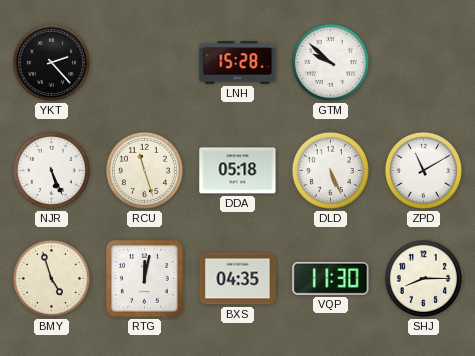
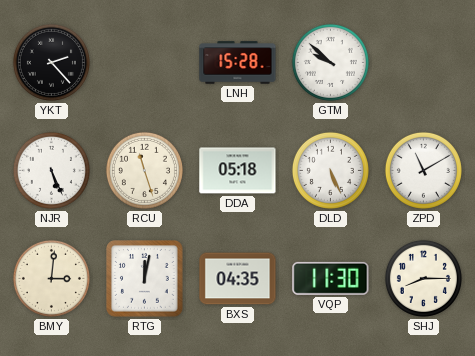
BMY: 4:57 -> 3:01
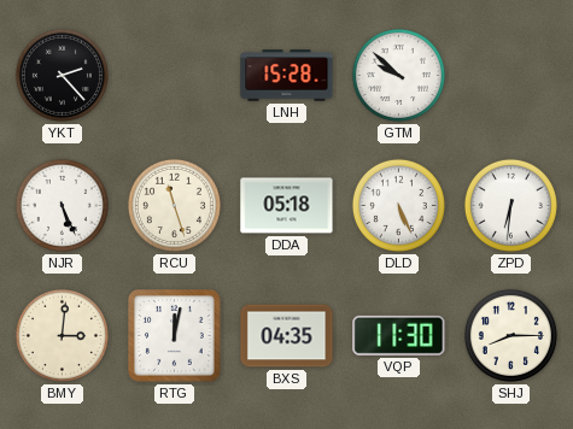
ZPD: 11:10 -> 6:31
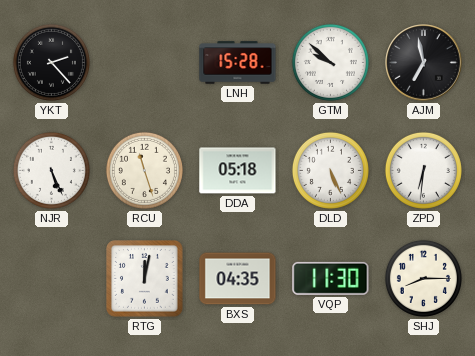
AJM: none -> 6:58
BMY: 3:01 -> none
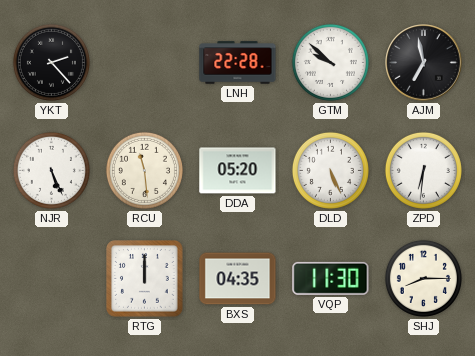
LNH: 15:28 -> 22:28
RCU: 11:27 -> 11:29
DDA: 05:18 -> 05:20
RTG: 12:02 -> 12:00
